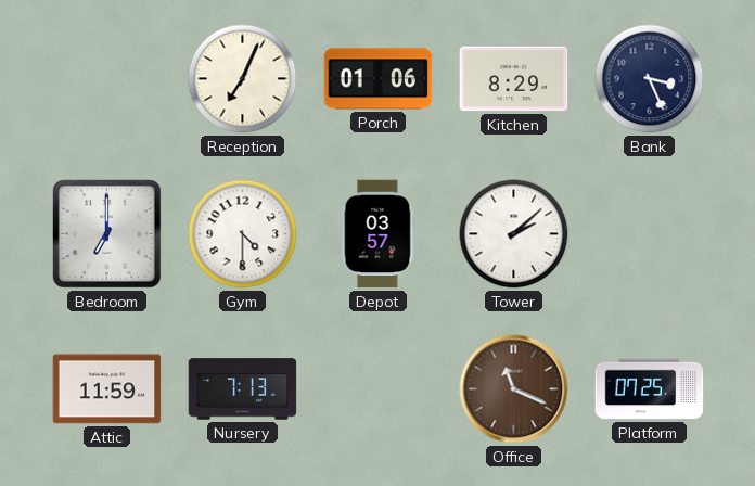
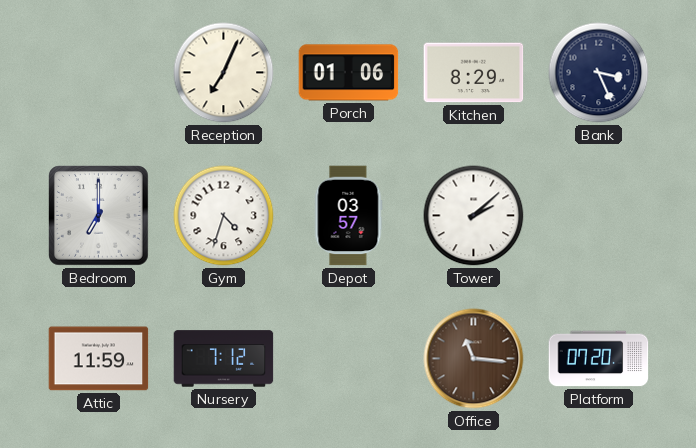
Gym: 4:30 -> 4:33
Nursery: 7:13 -> 7:12
Office: 11:19 -> 11:16
Platform: 07:25 -> 07:20
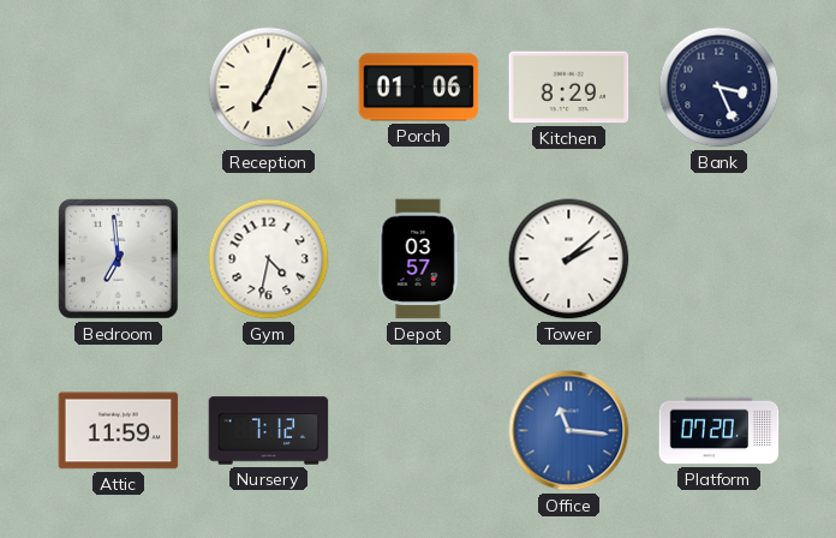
Bedroom: 7:00 -> 6:59
Gym: 4:33 -> 4:32
Office dial: brown -> blue
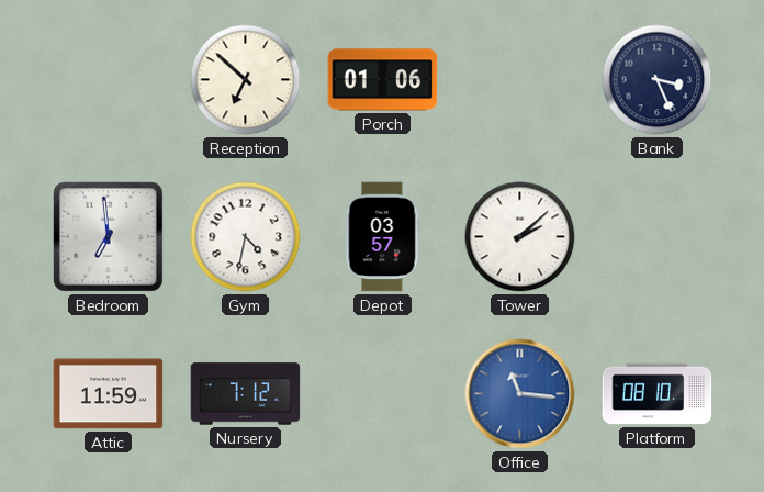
Reception: 7:04 -> 6:52
Kitchen: 8:29 -> none
Platform: 07:20 -> 08:10
